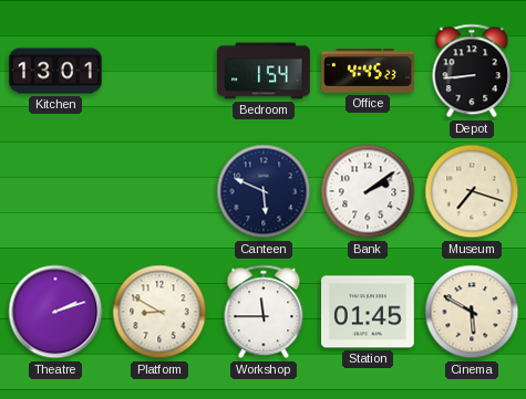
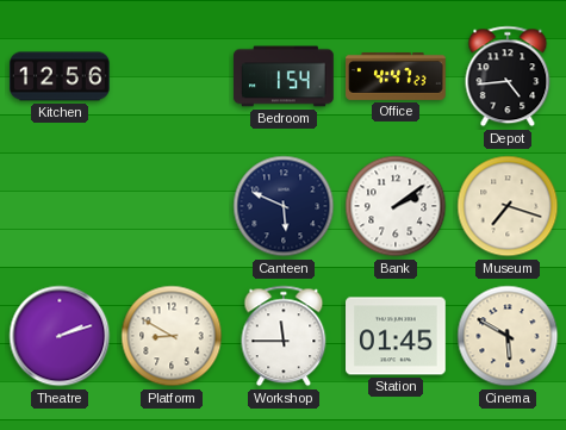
Kitchen: 13:01 -> 12:56
Office: 4:45 -> 4:47
Depot: 8:44 -> 4:44
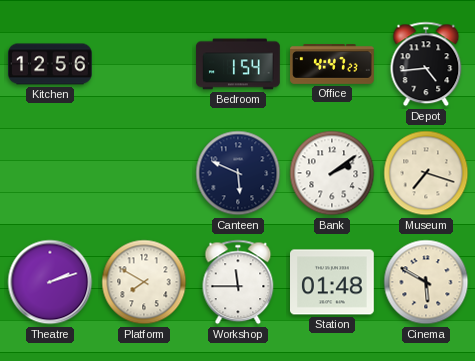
Platform: 8:50 -> 7:50
Station: 01:45 -> 01:48
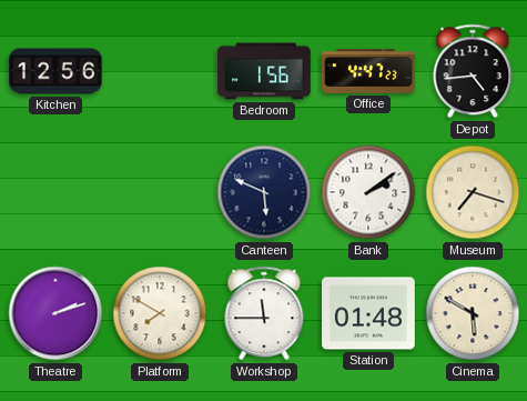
Bedroom: 1:54 -> 1:56
